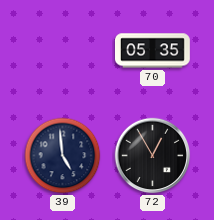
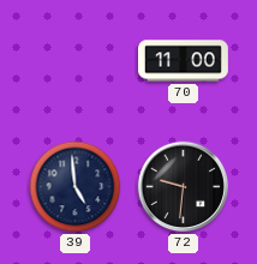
70: 05:35 -> 11:00
72: 12:55 -> 9:31
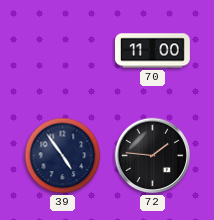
39: 4:59 -> 4:54
72: 9:31 -> 1:46
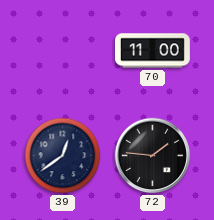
39: 4:54 -> 12:39
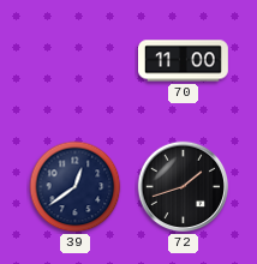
72: 1:46 -> 1:42
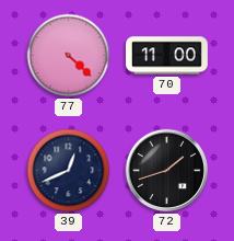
77: none -> 4:22
39: 12:39 -> 12:41
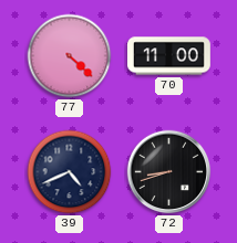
39: 12:41 -> 4:41
72: 1:42 -> 8:42
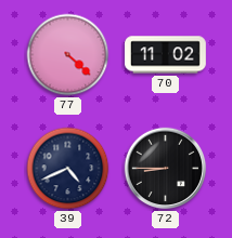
70: 11:00 -> 11:02
72: 8:42 -> 8:45
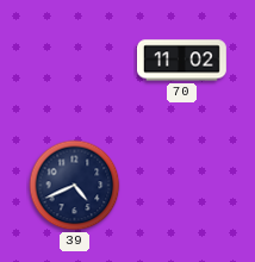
77: 4:22 -> none
72: 8:45 -> none
